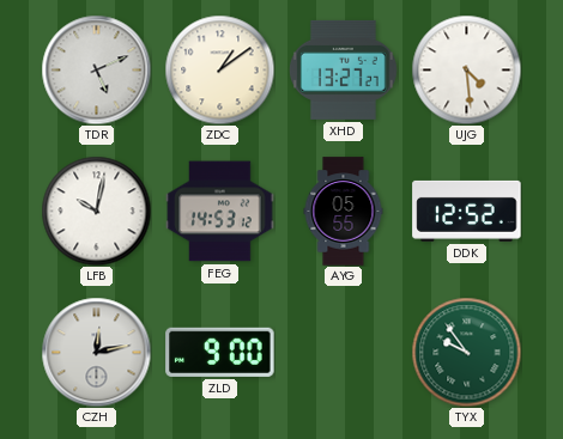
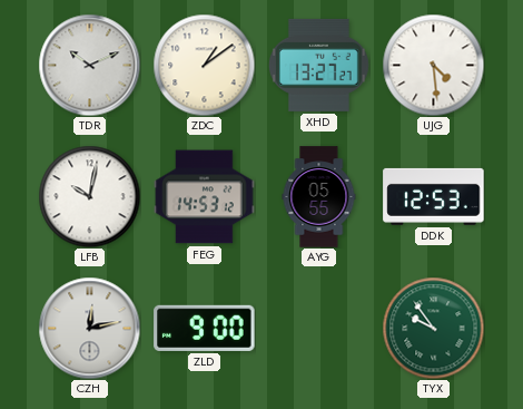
TDR: 5:11 -> 10:11
DDK: 12:52 -> 12:53
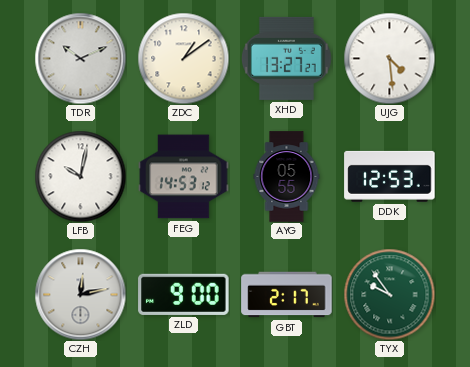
GBT: none -> 2:17
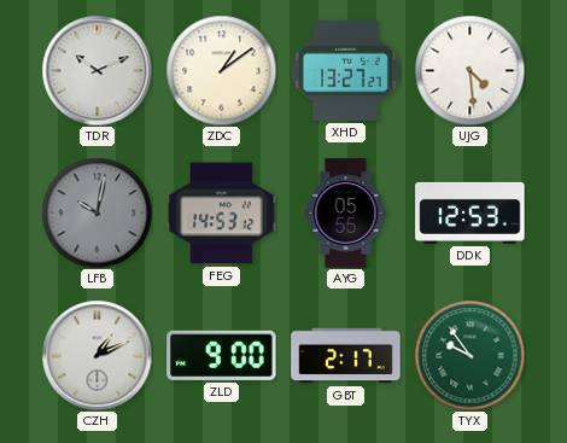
LFB dial: white -> grey
CZH: 12:13 -> 1:11
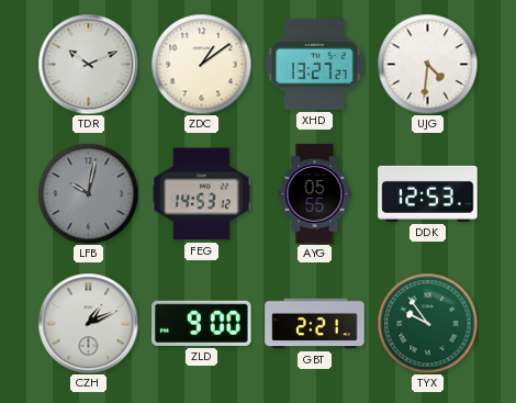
UJG: 4:29 -> 4:31
GBT: 2:17 -> 2:21
